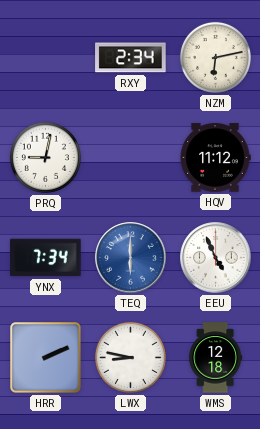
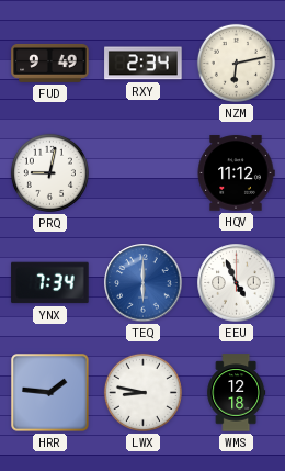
FUD: none -> 9:49
HRR: 2:11 -> 1:46
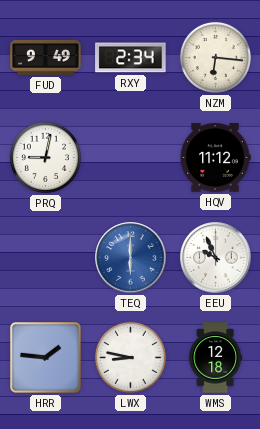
NZM: 6:13 -> 6:16
YNX: 7:34 -> none
EEU: 4:56 -> 9:56
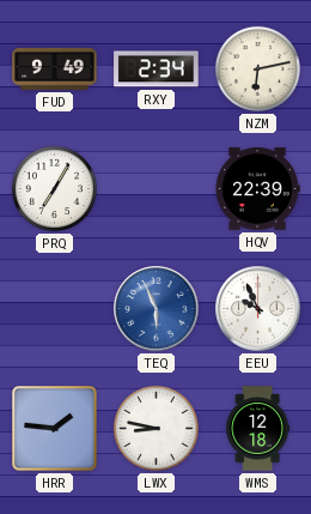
NZM: 6:16 -> 6:13
PRQ: 9:02 -> 7:05
HQV: 11:12 -> 22:39
TEQ: 6:00 -> 5:56
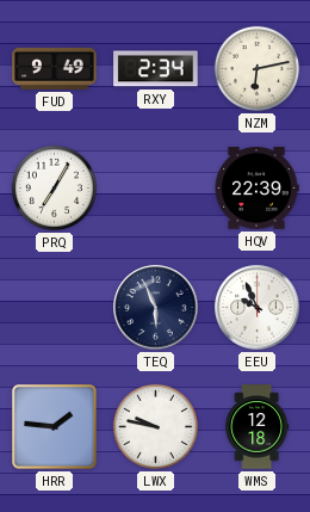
TEQ dial: blue -> navy
LWX: 8:47 -> 9:47
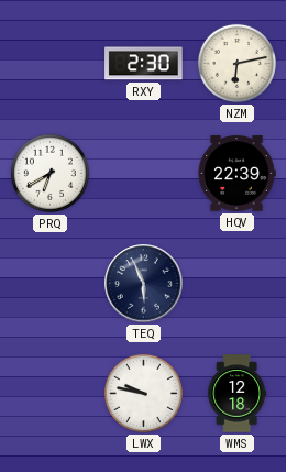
FUD: 9:49 -> none
RXY: 2:34 -> 2:30
PRQ: 7:05 -> 6:40
EEU: 9:56 -> none
HRR: 1:46 -> none
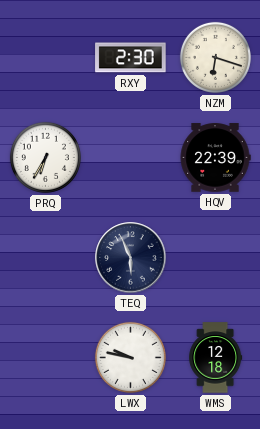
NZM: 6:13 -> 6:18
PRQ: 6:40 -> 6:35
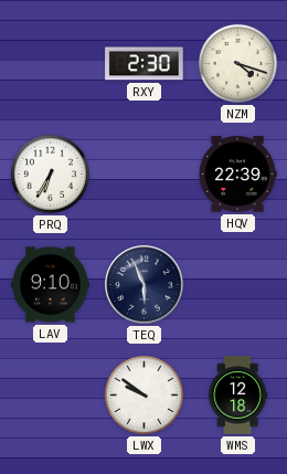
NZM: 6:18 -> 4:18
LAV: none -> 9:10
LWX: 9:47 -> 9:51
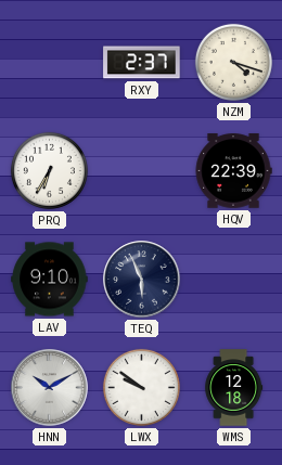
RXY: 2:30 -> 2:37
HNN: none -> 10:10
